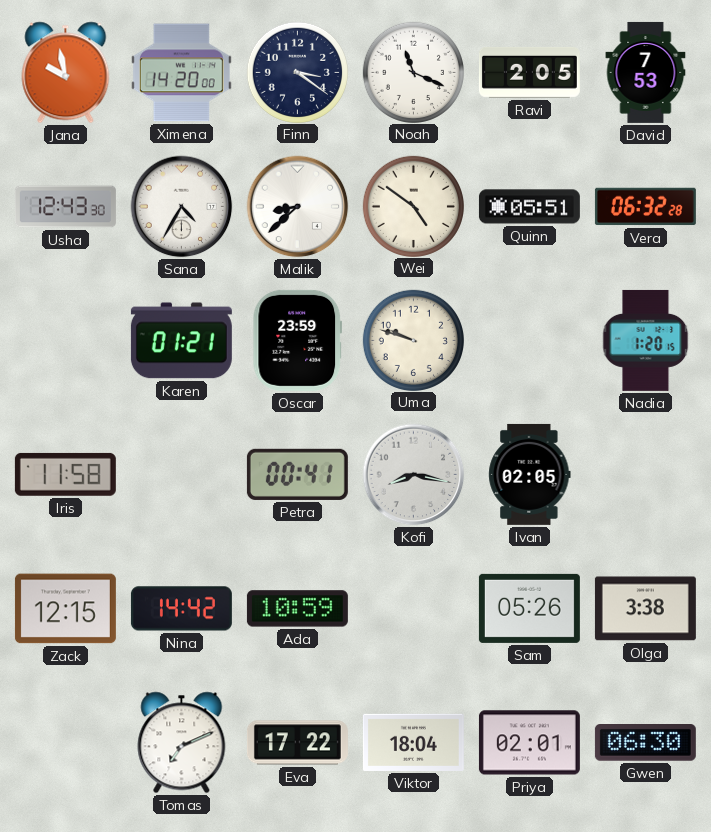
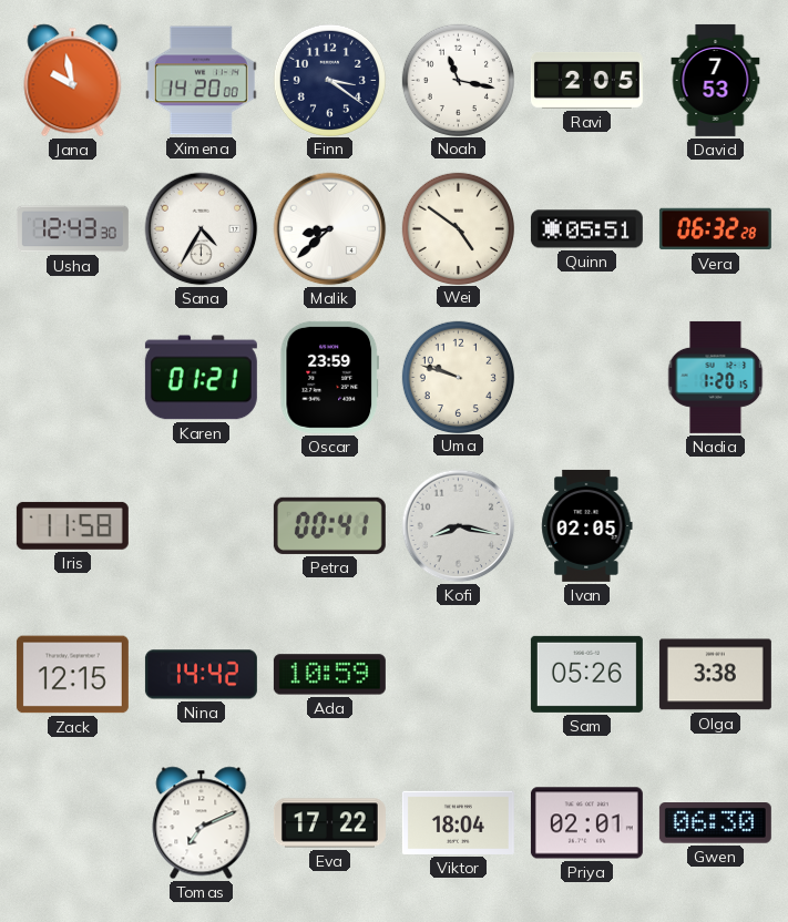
Noah: 11:19 -> 11:17
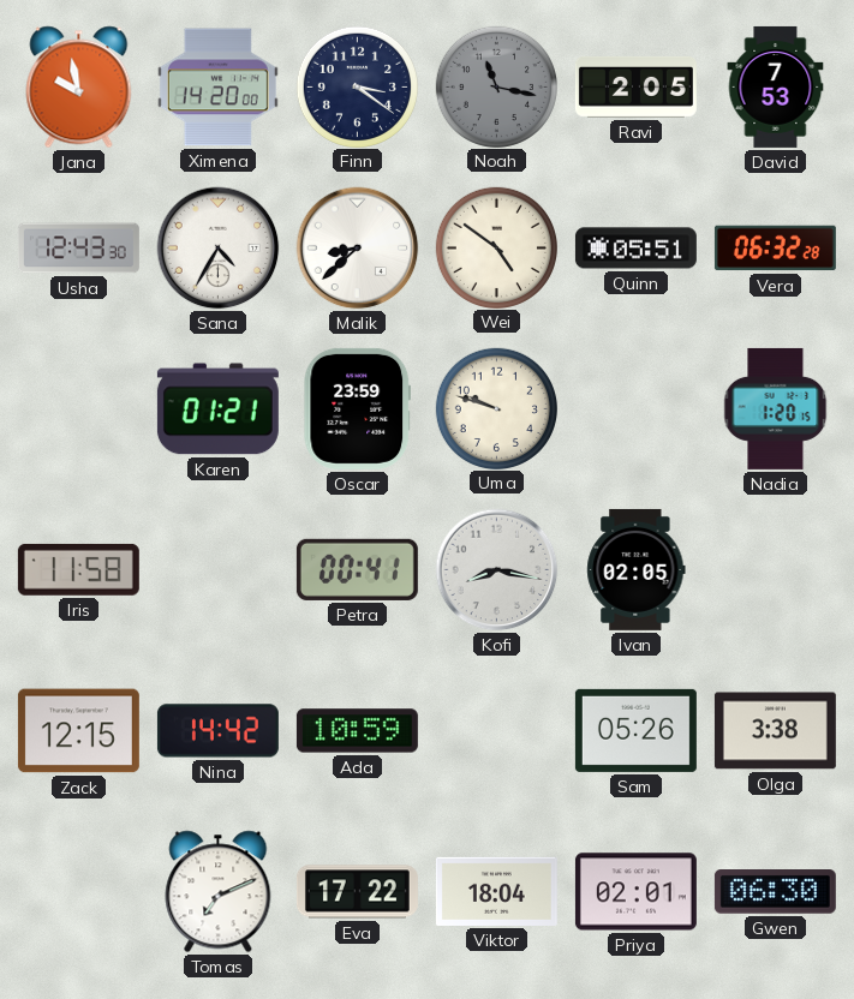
Noah dial: white -> grey
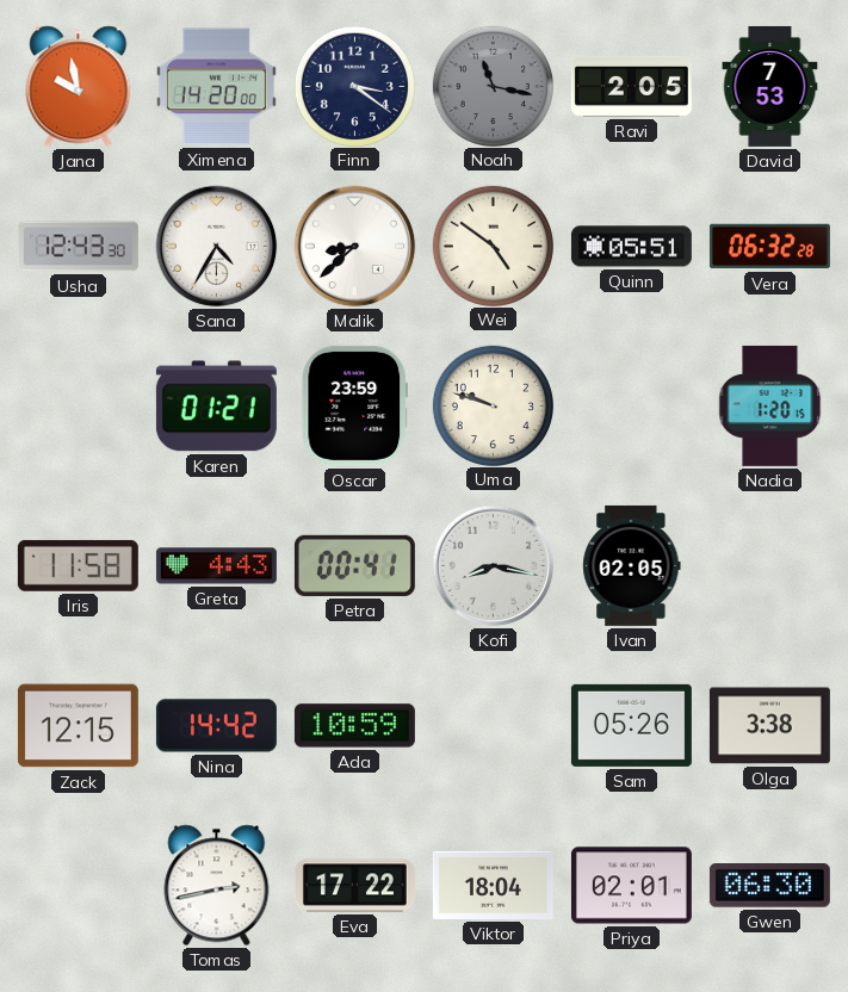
Greta: none -> 4:43
Tomas: 7:11 -> 2:43
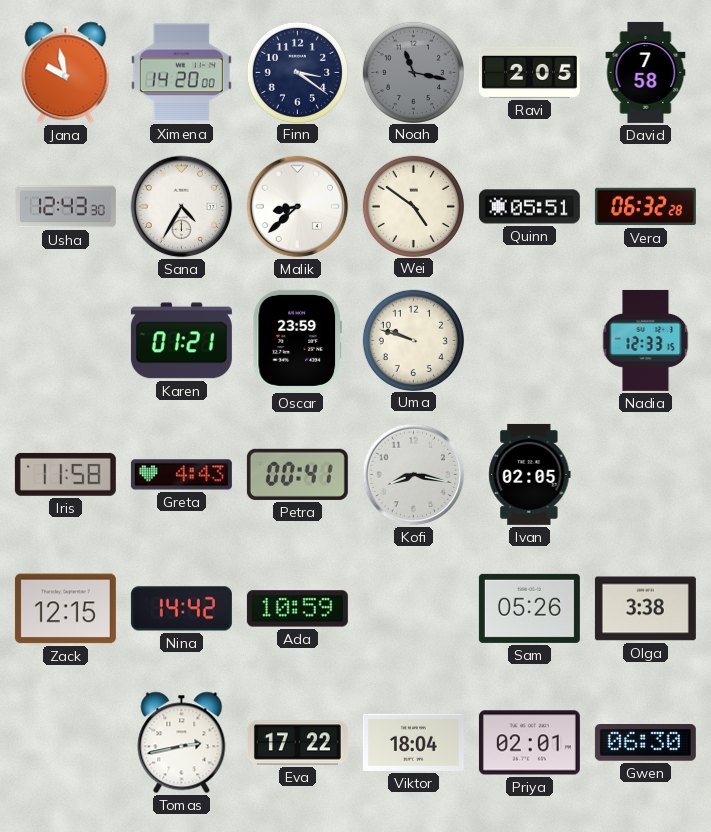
David: 7:53 -> 7:58
Nadia: 1:20 -> 12:33
